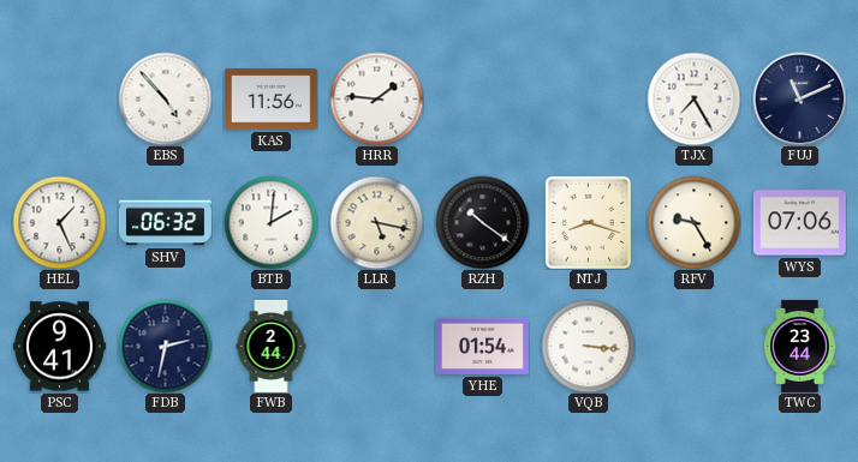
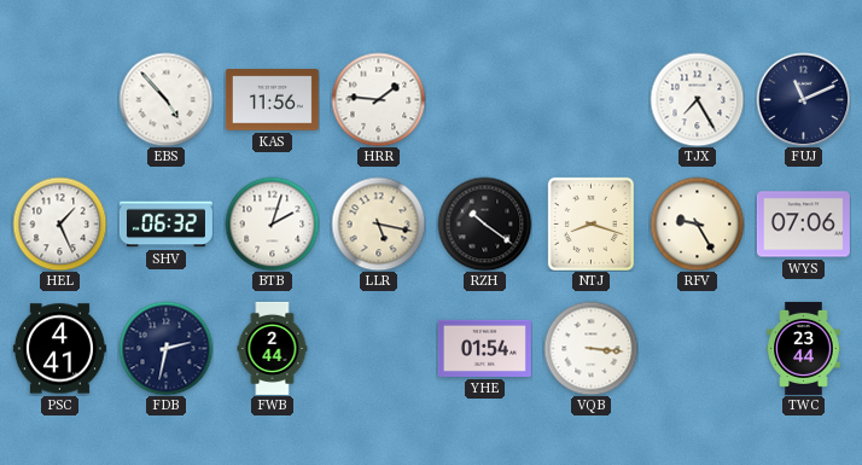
BTB: 2:01 -> 2:03
PSC: 9:41 -> 4:41
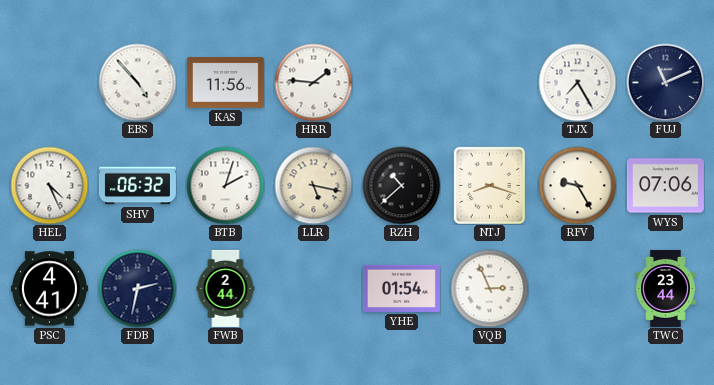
HEL: 1:26 -> 4:26
RZH: 10:21 -> 10:38
VQB: 3:16 -> 2:56
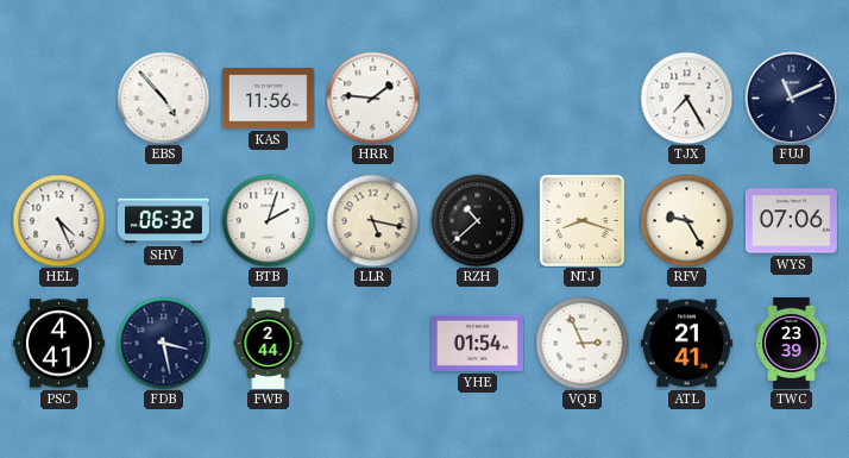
FDB: 2:32 -> 3:28
ATL: none -> 21:41
TWC: 23:44 -> 23:39
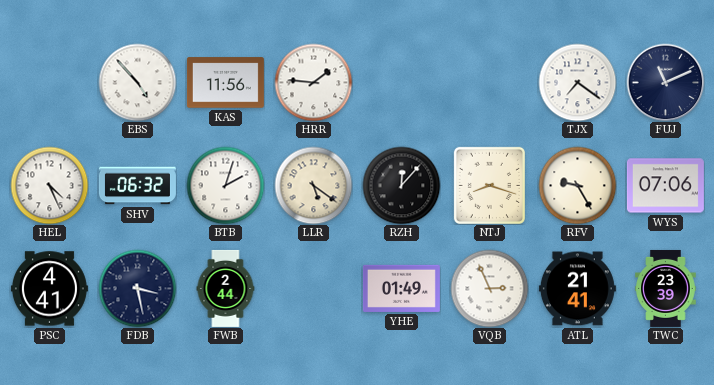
TJX: 7:25 -> 7:21
LLR: 5:17 -> 5:21
RZH: 10:38 -> 12:07
YHE: 01:54 -> 01:49
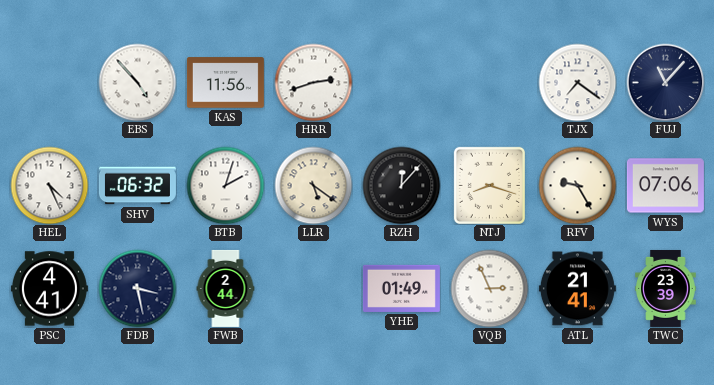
HRR: 1:46 -> 2:42
FUJ: 11:11 -> 11:07
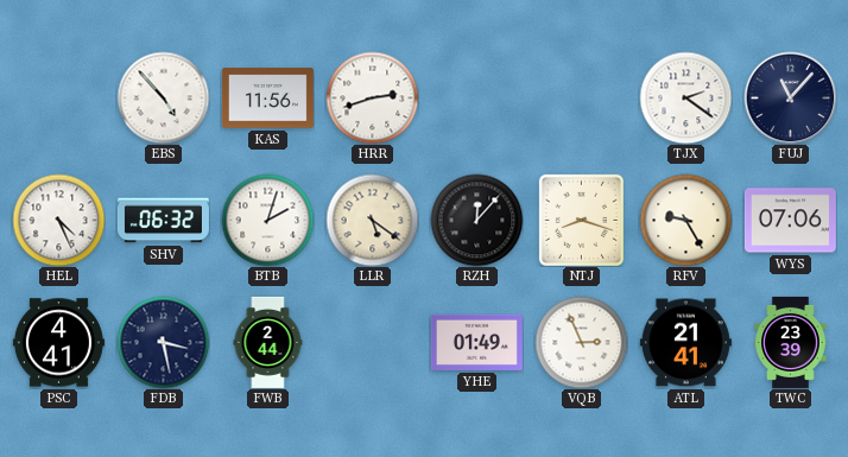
TJX: 7:21 -> 2:21
